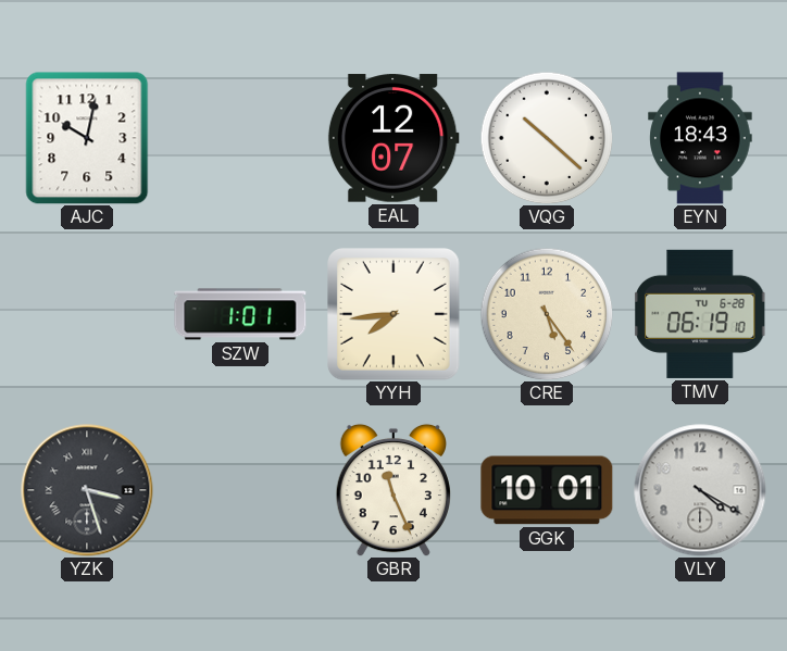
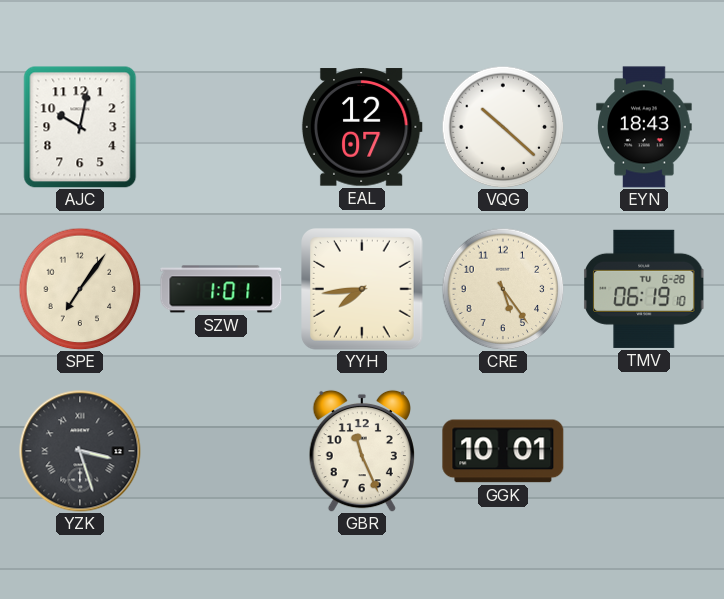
SPE: none -> 7:06
VLY: 4:20 -> none
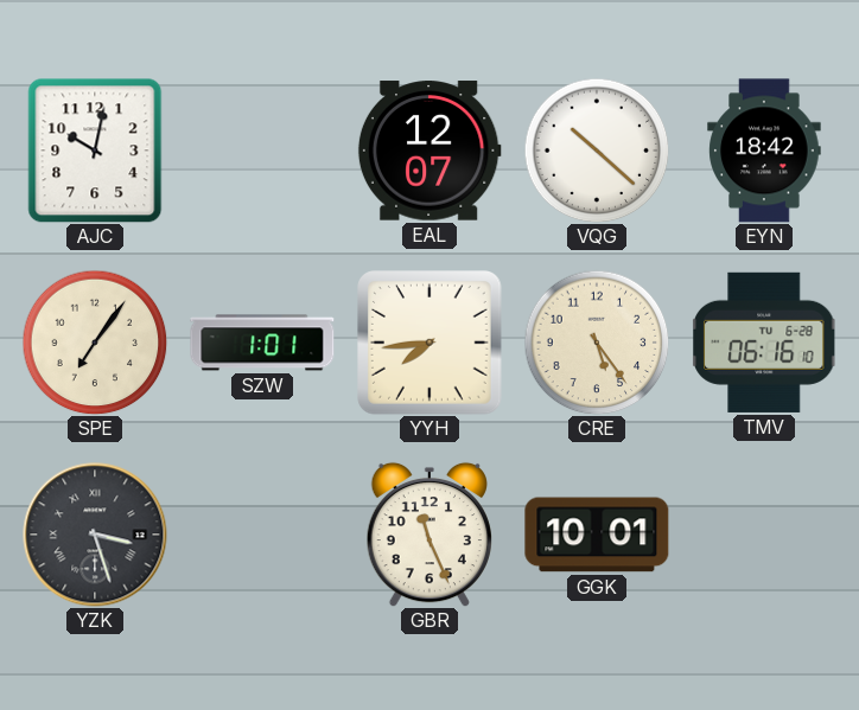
EYN: 18:43 -> 18:42
TMV: 06:19 -> 06:16
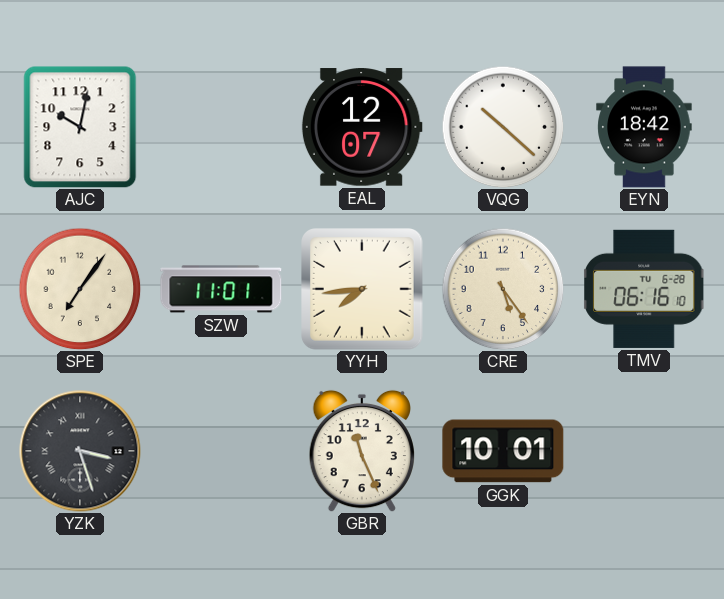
SZW: 1:01 -> 11:01
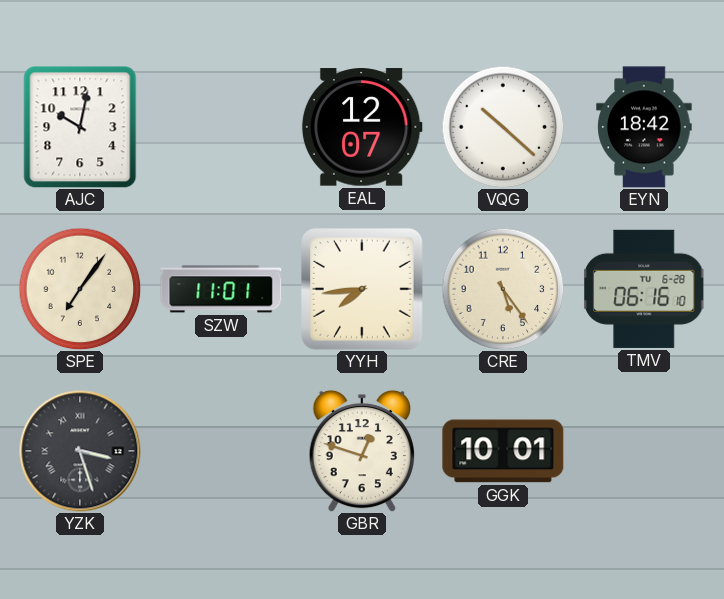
GBR: 11:26 -> 12:48
